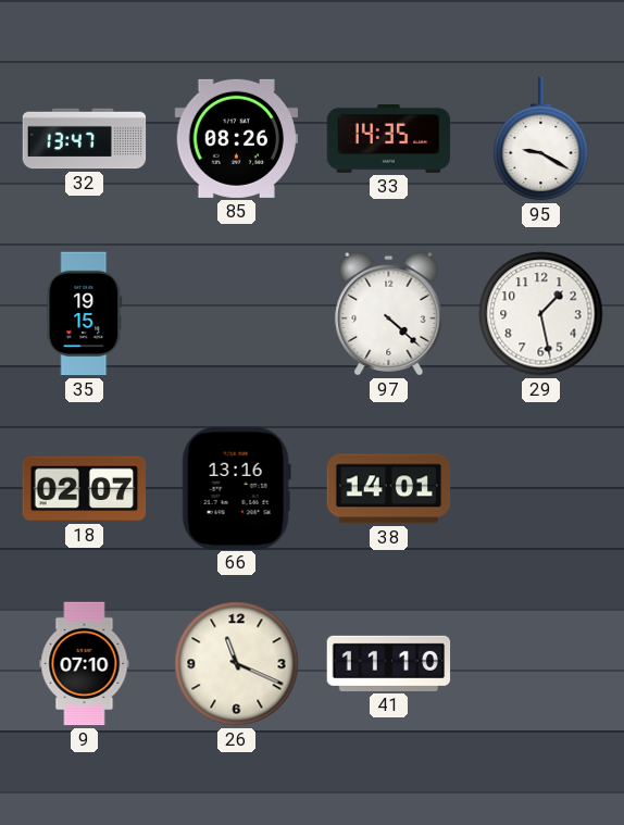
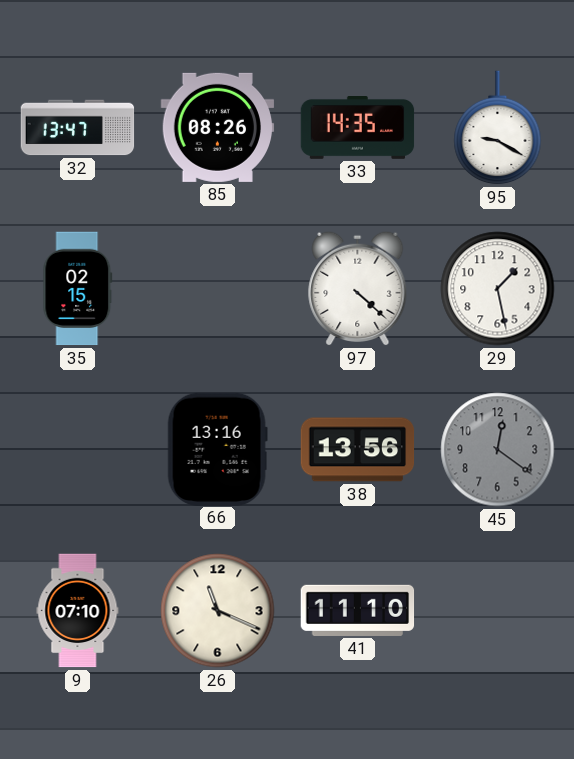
35: 19:15 -> 02:15
18: 02:07 -> none
38: 14:01 -> 13:56
45: none -> 12:21
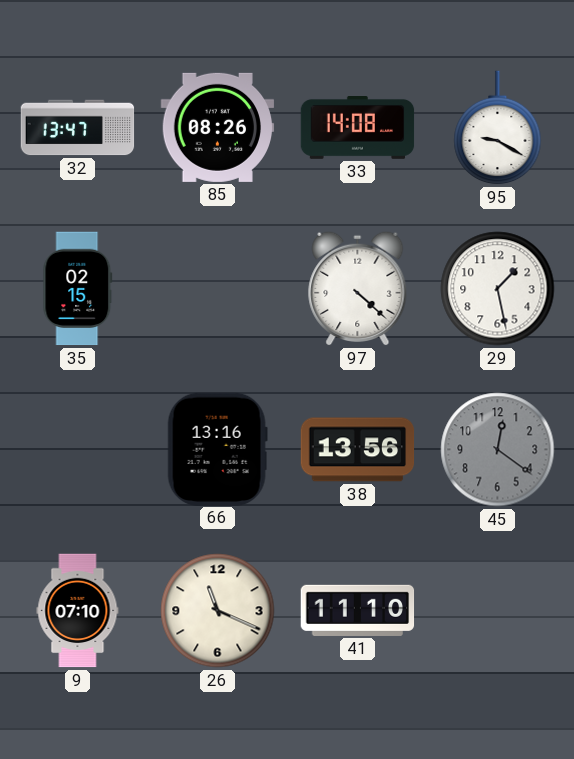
33: 14:35 -> 14:08
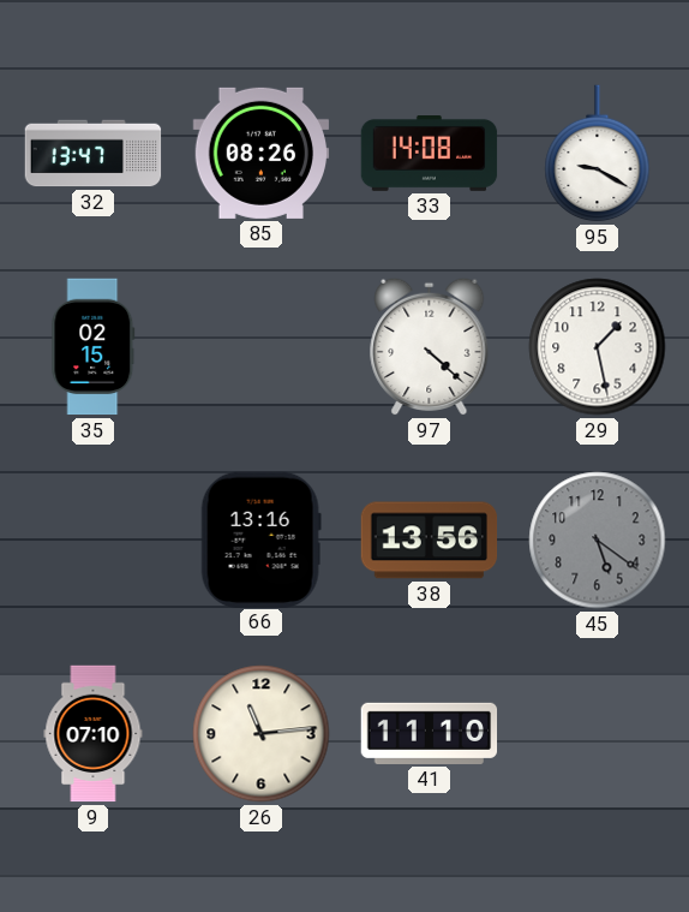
45: 12:21 -> 5:21
26: 11:19 -> 11:14
